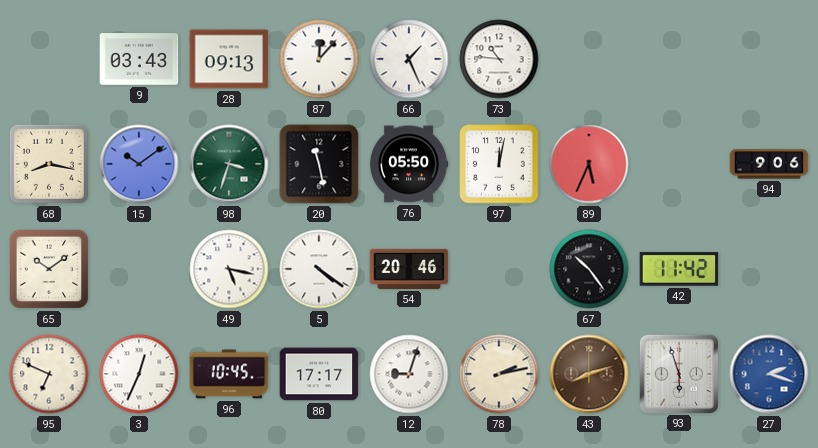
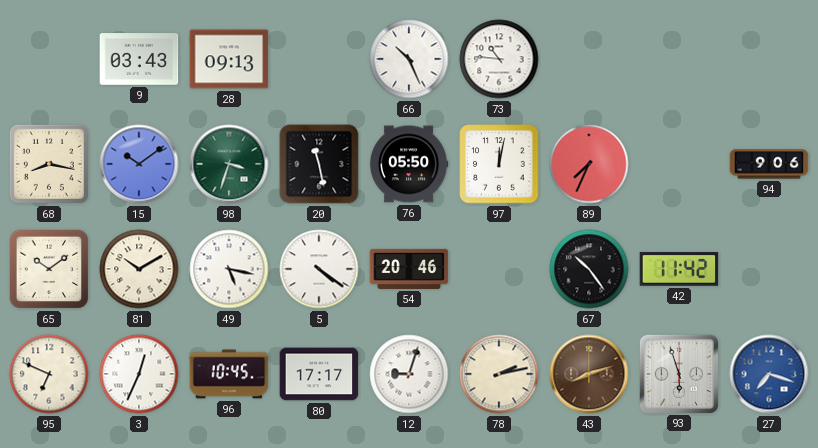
87: 12:07 -> none
66: 1:26 -> 10:26
89: 5:34 -> 7:34
81: none -> 10:10
27: 2:18 -> 7:18
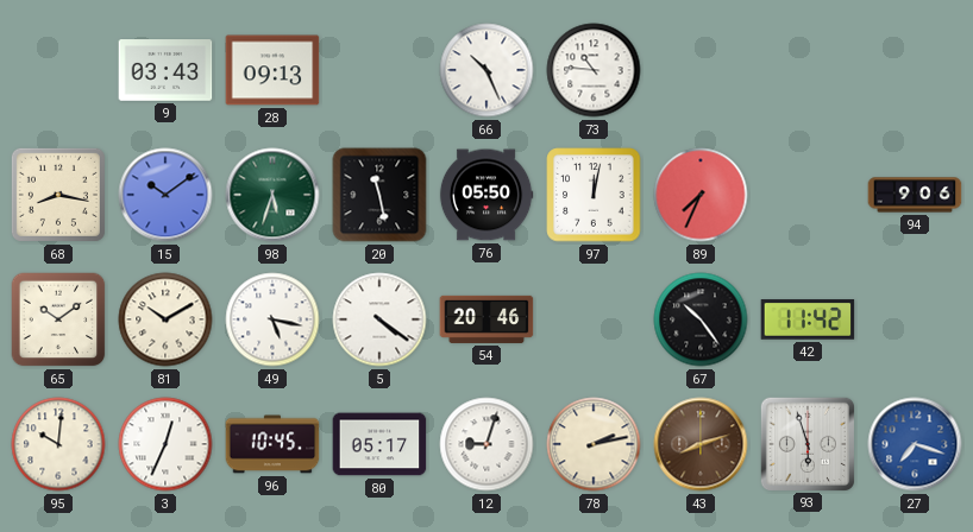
98: 3:33 -> 5:33
95: 6:49 -> 10:01
80: 17:17 -> 05:17
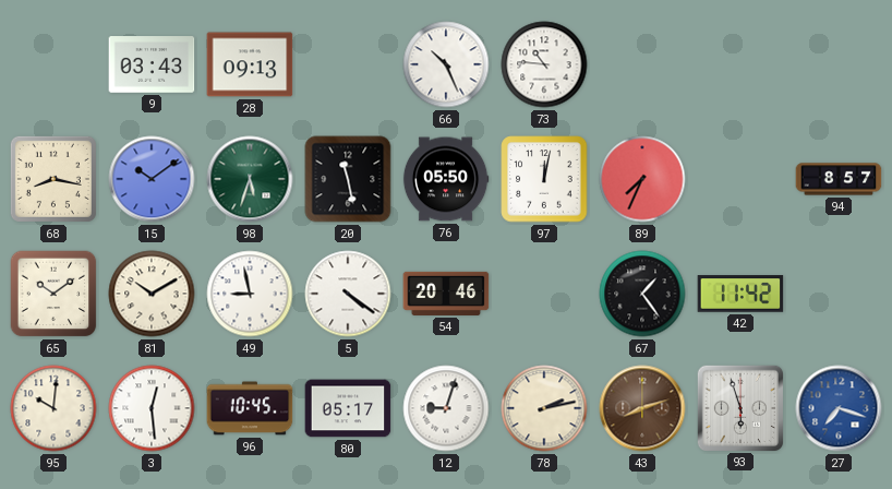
94: 9:06 -> 8:57
49: 5:17 -> 8:58
67: 10:24 -> 1:24
3: 12:34 -> 12:29
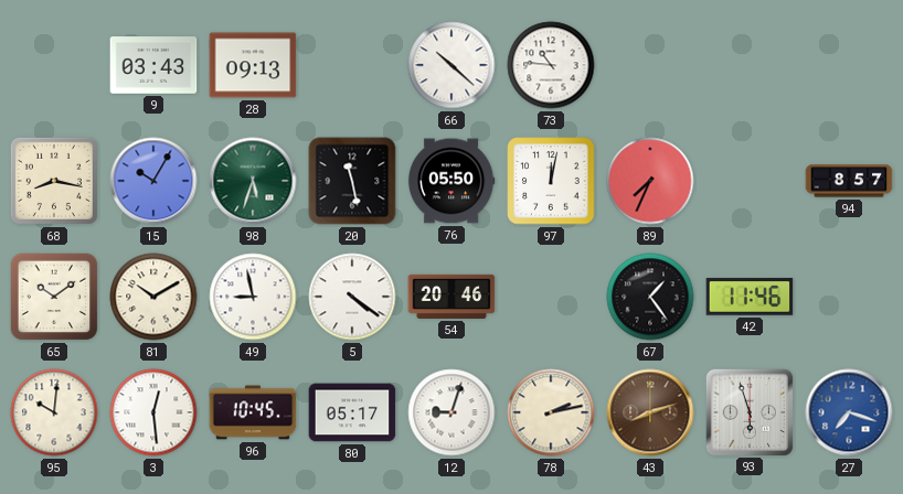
66: 10:26 -> 10:22
15: 10:09 -> 10:05
42: 11:42 -> 11:46
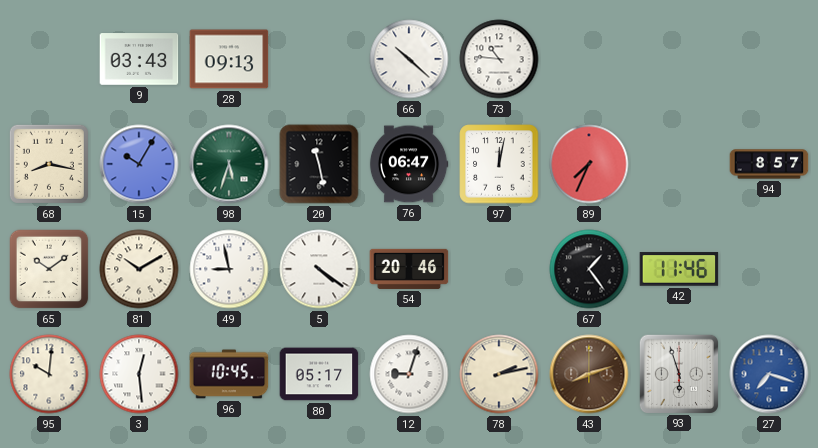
76: 05:50 -> 06:47
